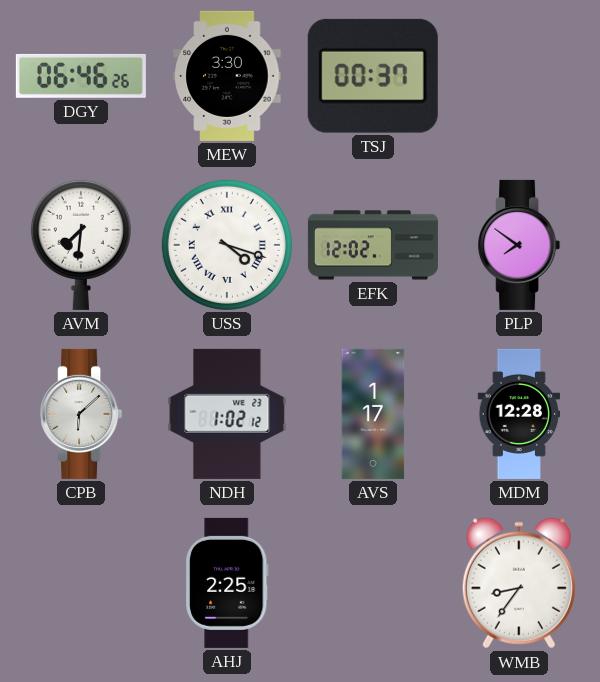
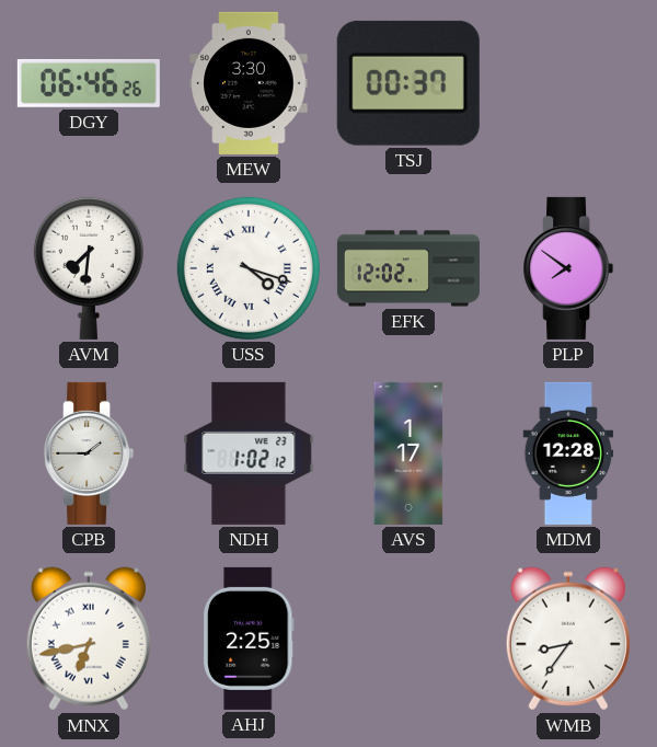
CPB: 6:08 -> 1:45
MNX: none -> 6:43
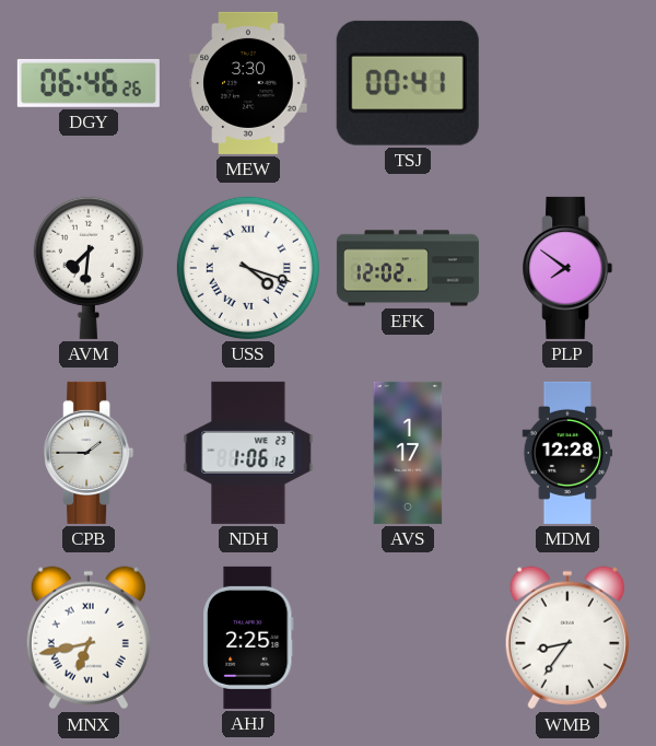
TSJ: 00:37 -> 00:41
NDH: 1:02 -> 1:06
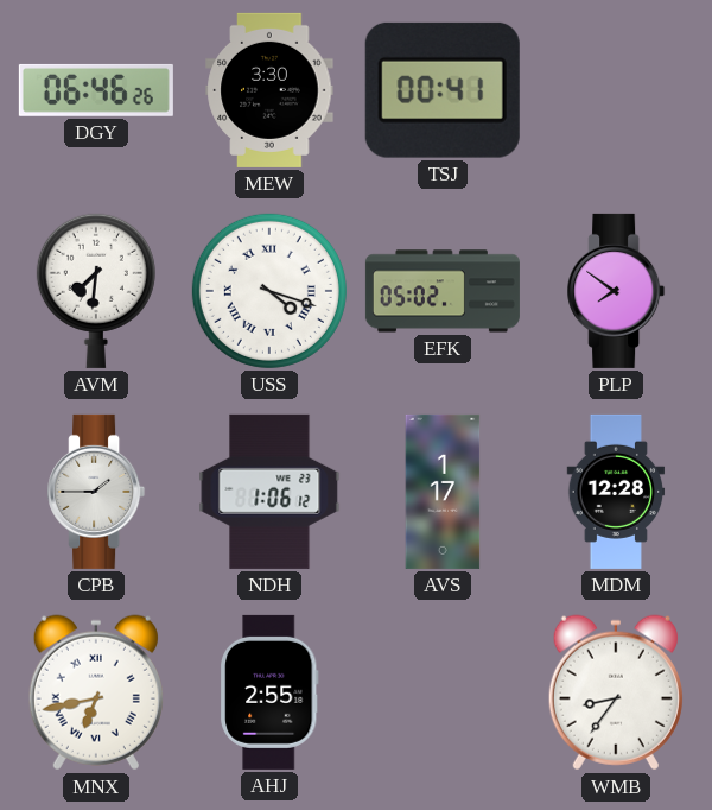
EFK: 12:02 -> 05:02
AHJ: 2:25 -> 2:55
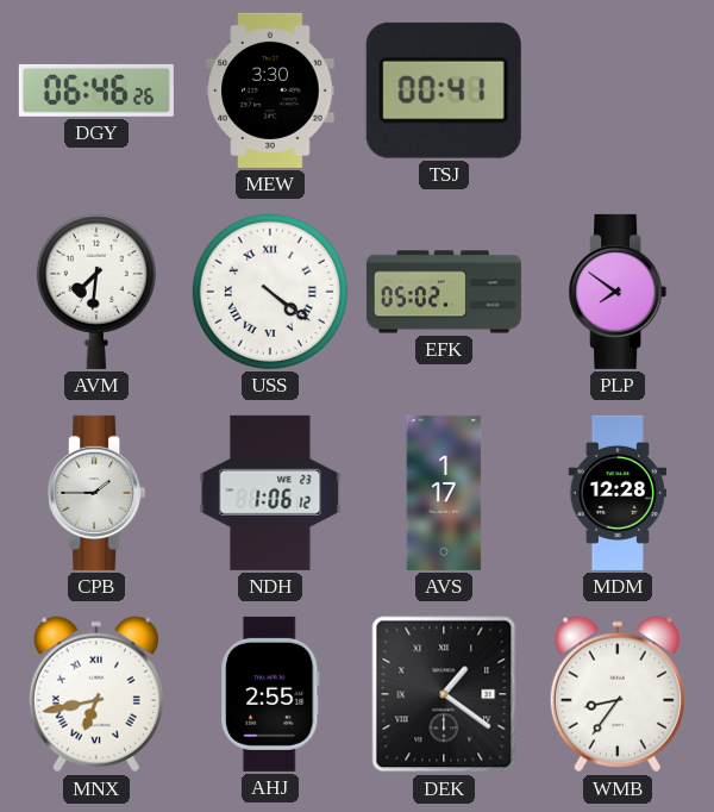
USS: 4:18 -> 4:21
DEK: none -> 1:21
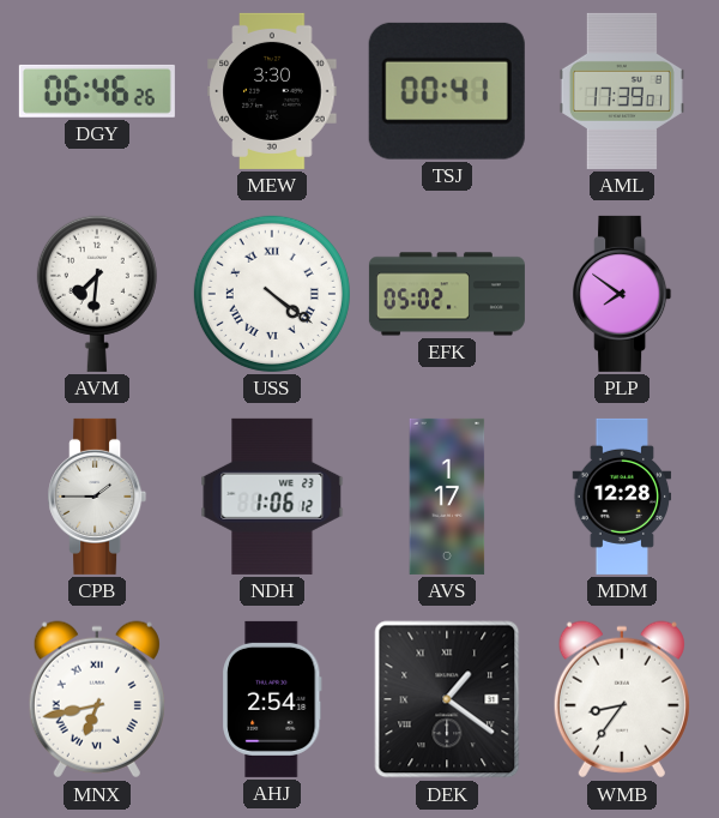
AML: none -> 17:39
AHJ: 2:55 -> 2:54
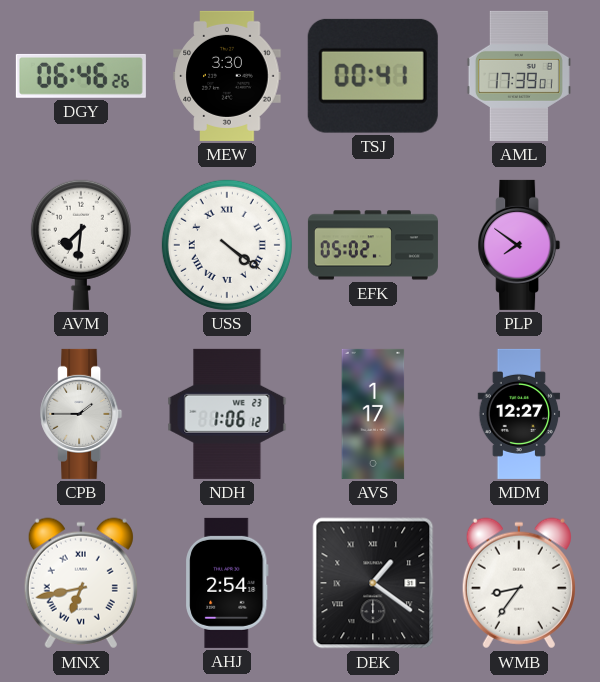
MDM: 12:28 -> 12:27
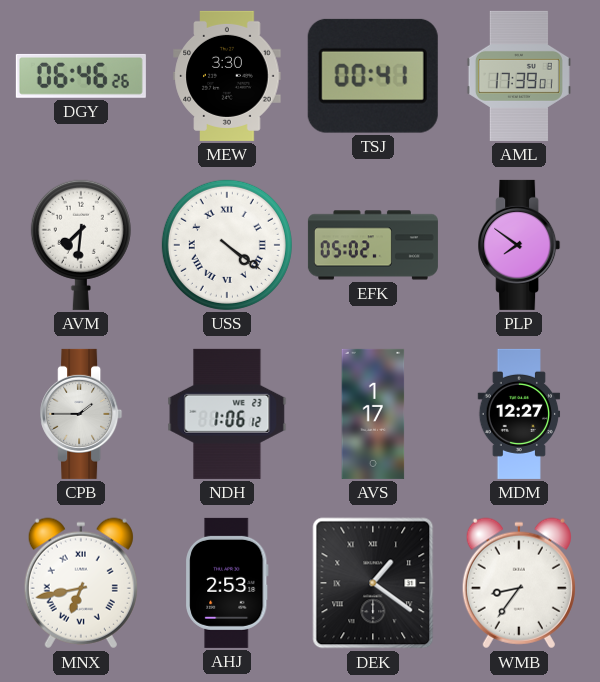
AHJ: 2:54 -> 2:53
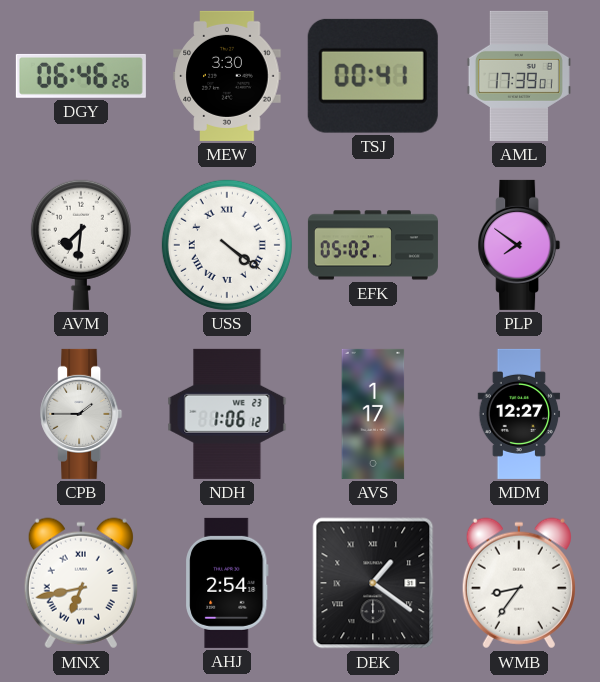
AHJ: 2:53 -> 2:54
